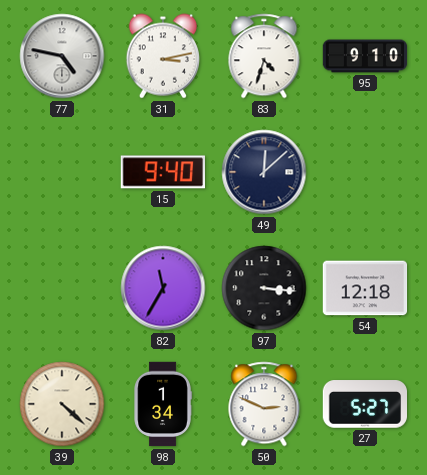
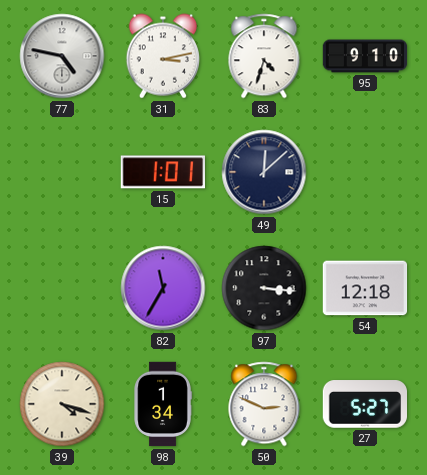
15: 9:40 -> 1:01
39: 4:22 -> 4:18
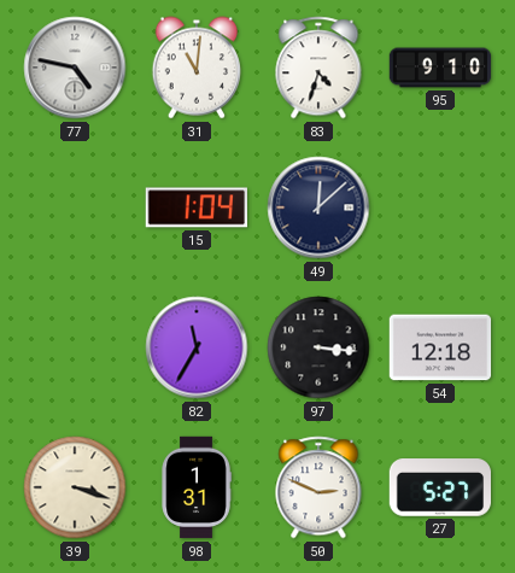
31: 3:13 -> 11:01
15: 1:01 -> 1:04
39: 4:18 -> 3:18
98: 1:34 -> 1:31
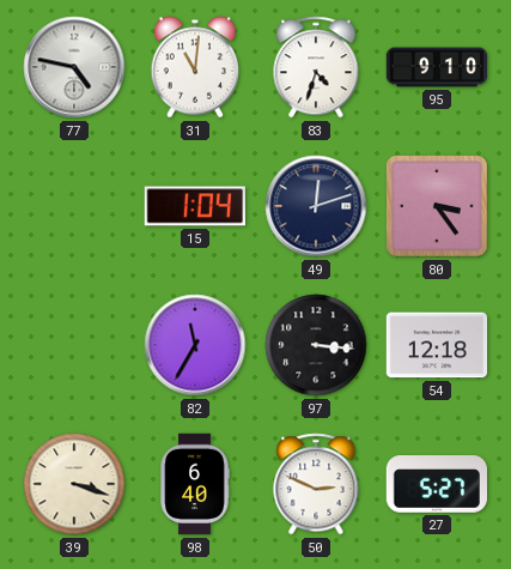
49: 12:08 -> 12:12
80: none -> 3:24
98: 1:31 -> 6:40
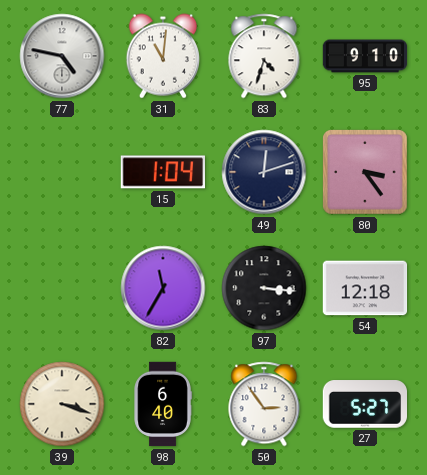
50: 2:49 -> 2:54
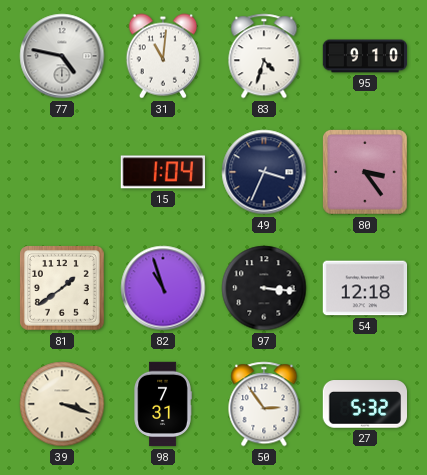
49: 12:12 -> 3:34
81: none -> 1:39
82: 11:35 -> 10:57
98: 6:40 -> 7:31
27: 5:27 -> 5:32
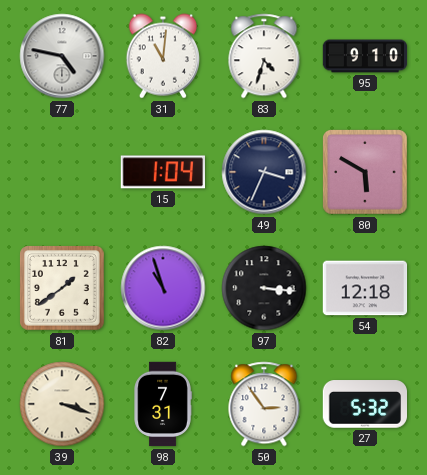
80: 3:24 -> 5:50
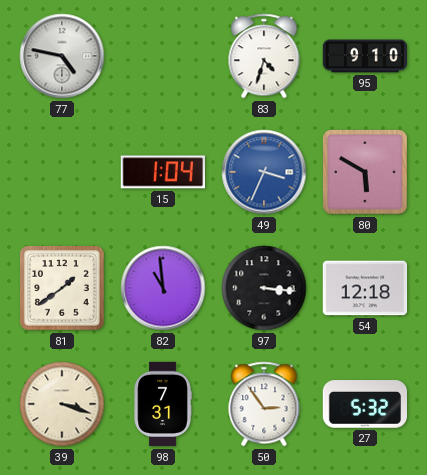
31: 11:01 -> none
49 dial: navy -> blue
82: 10:57 -> 10:59
